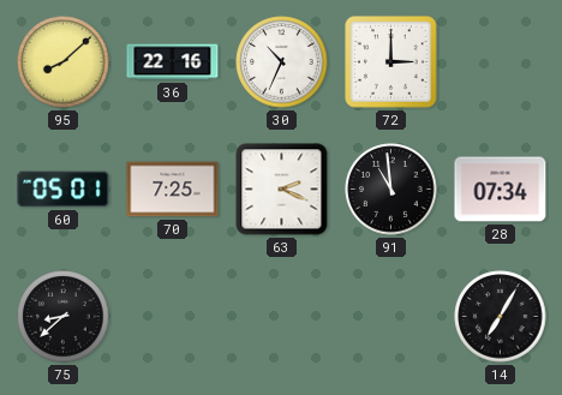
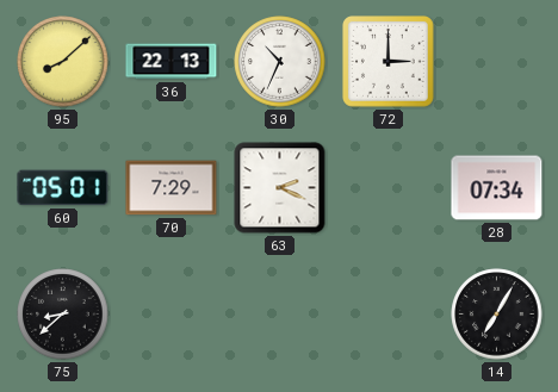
36: 22:16 -> 22:13
70: 7:25 -> 7:29
91: 10:59 -> none
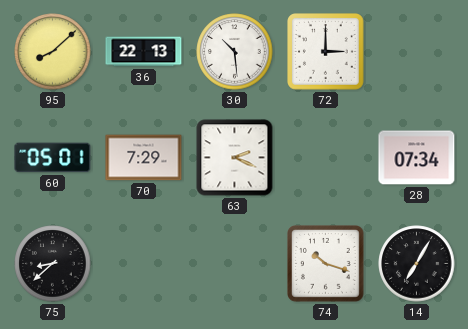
30: 10:34 -> 10:29
74: none -> 10:18
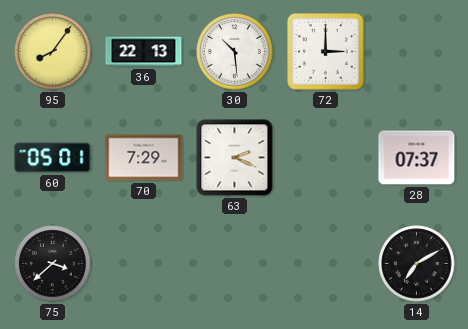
95: 8:08 -> 8:06
28: 07:34 -> 07:37
75: 8:38 -> 3:38
74: 10:18 -> none
14: 7:05 -> 7:10
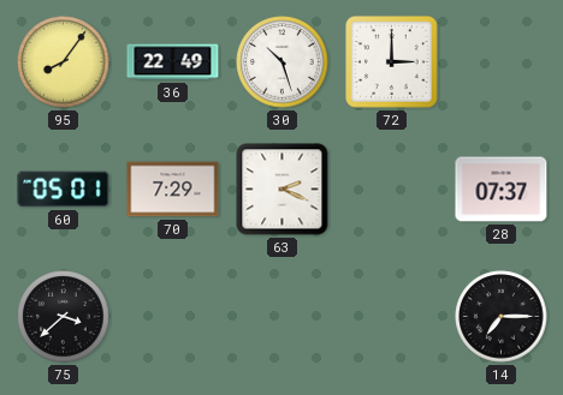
36: 22:13 -> 22:49
30: 10:29 -> 10:27
14: 7:10 -> 7:15
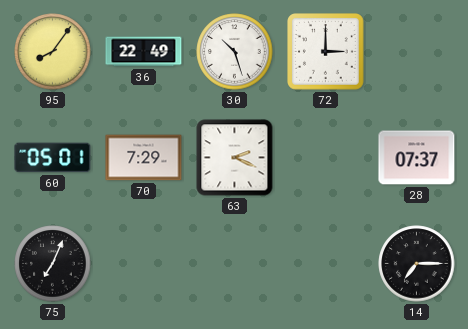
75: 3:38 -> 7:04
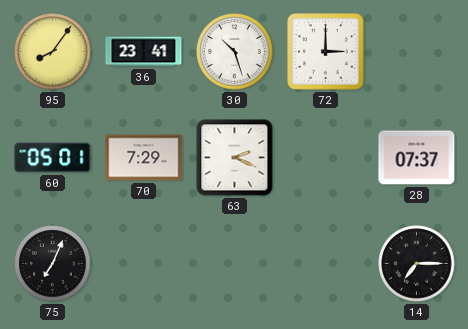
36: 22:49 -> 23:41
